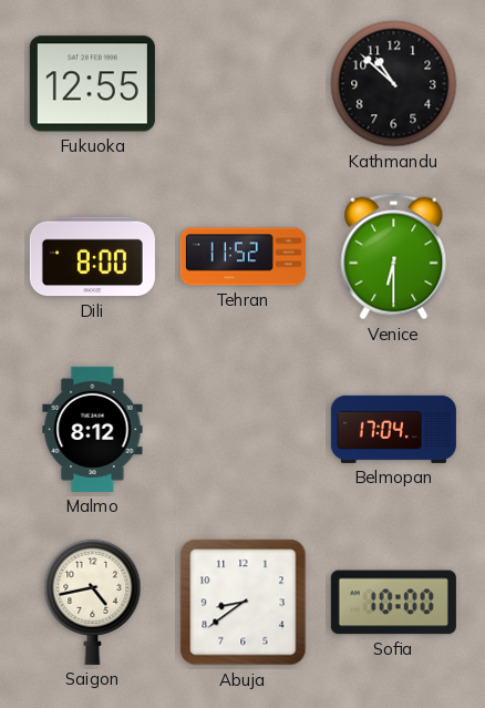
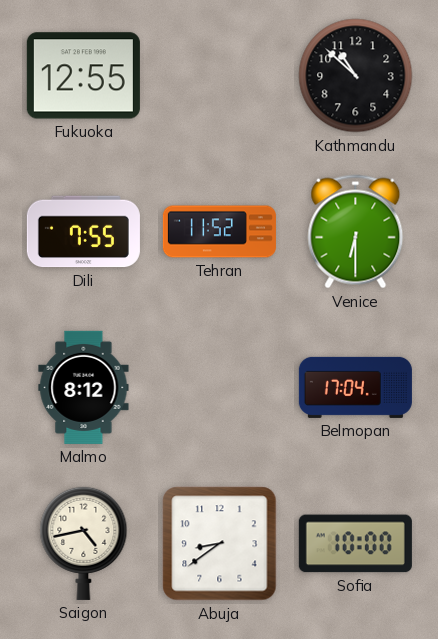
Dili: 8:00 -> 7:55
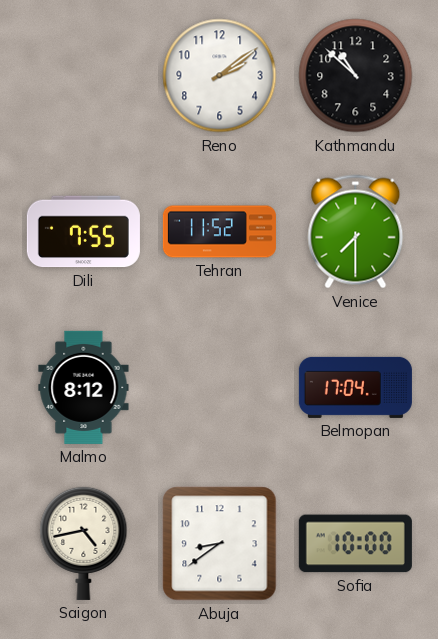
Fukuoka: 12:55 -> none
Reno: none -> 2:09
Venice: 6:30 -> 7:30
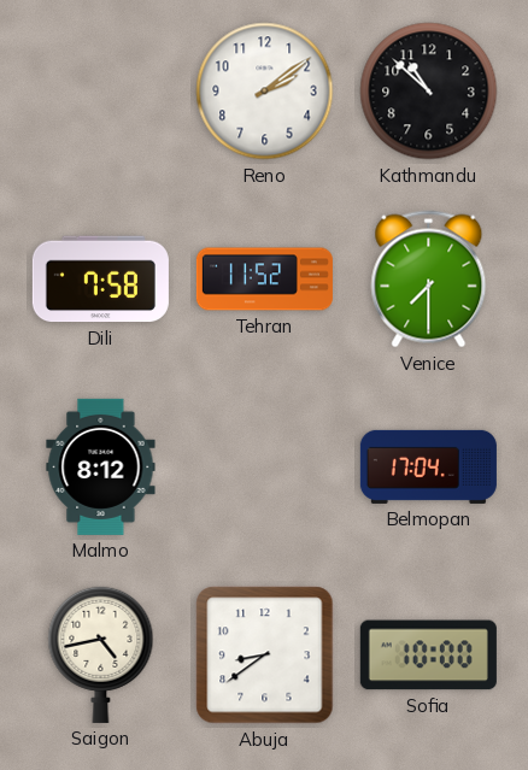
Dili: 7:55 -> 7:58
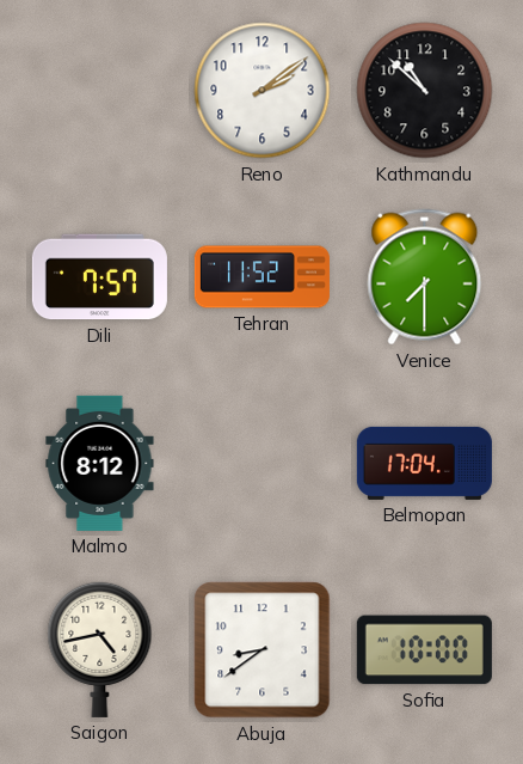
Dili: 7:58 -> 7:57
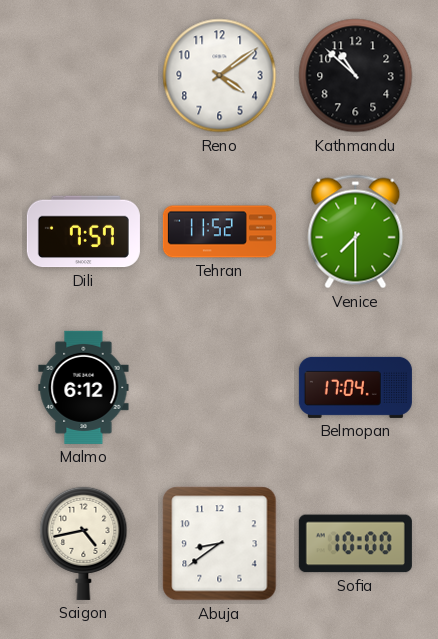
Reno: 2:09 -> 4:09
Malmo: 8:12 -> 6:12
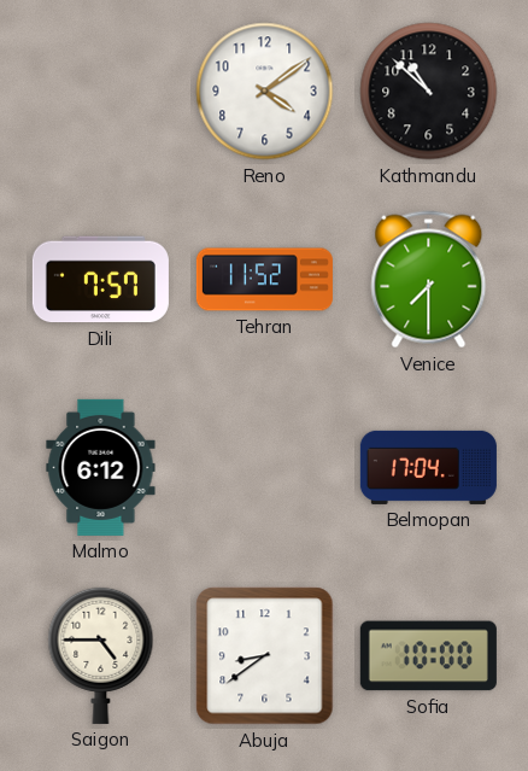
Saigon: 4:43 -> 4:45
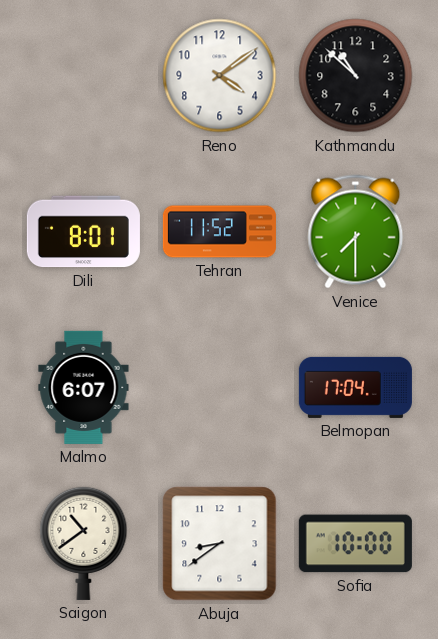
Dili: 7:57 -> 8:01
Malmo: 6:12 -> 6:07
Saigon: 4:45 -> 10:39
